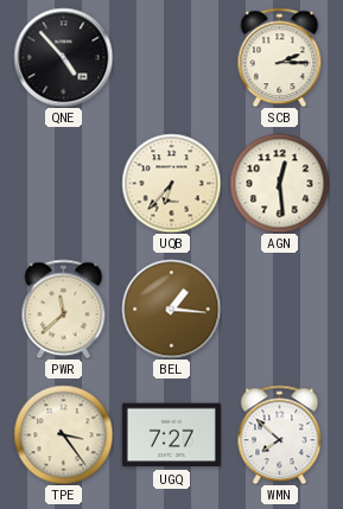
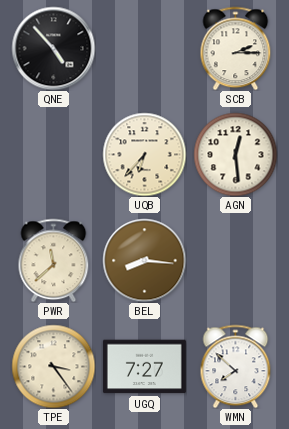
BEL: 1:16 -> 8:16
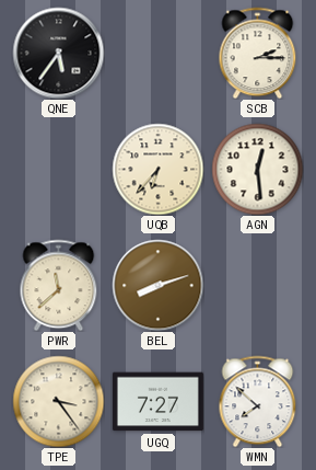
QNE: 4:53 -> 5:36
BEL: 8:16 -> 8:12
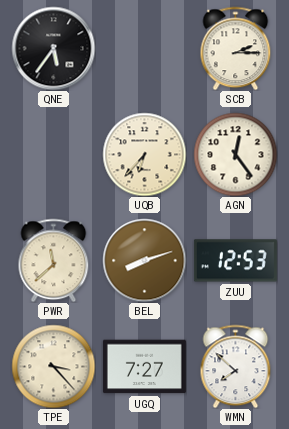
AGN: 12:29 -> 12:24
ZUU: none -> 12:53
TPE: 3:24 -> 3:23
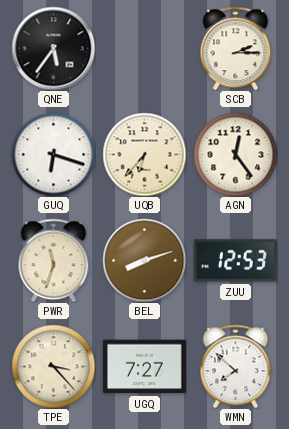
GUQ: none -> 6:18
PWR: 11:38 -> 11:33
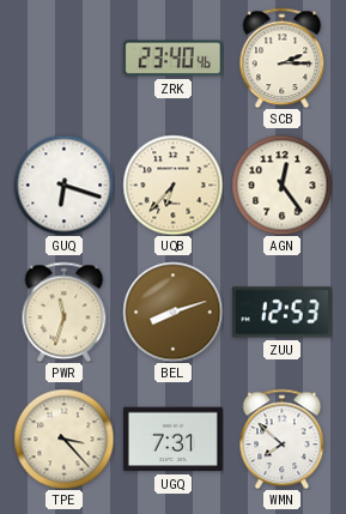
QNE: 5:36 -> none
ZRK: none -> 23:40
UGQ: 7:27 -> 7:31
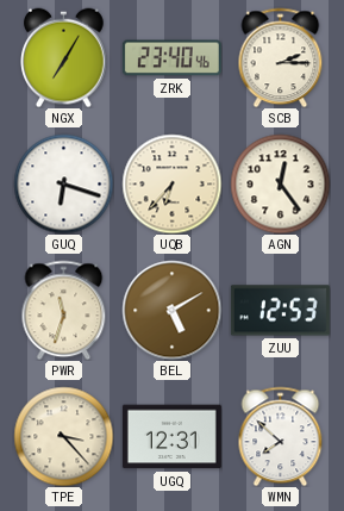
NGX: none -> 7:05
BEL: 8:12 -> 5:10
UGQ: 7:31 -> 12:31
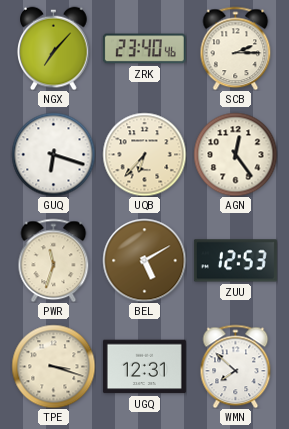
NGX: 7:05 -> 7:07
TPE: 3:23 -> 3:18
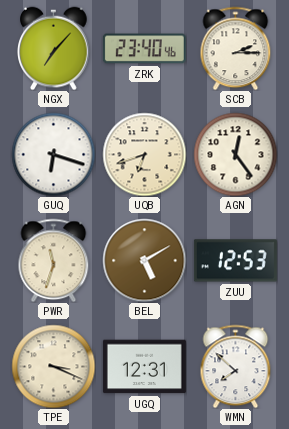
UQB: 6:37 -> 6:42
TPE: 3:18 -> 3:19
